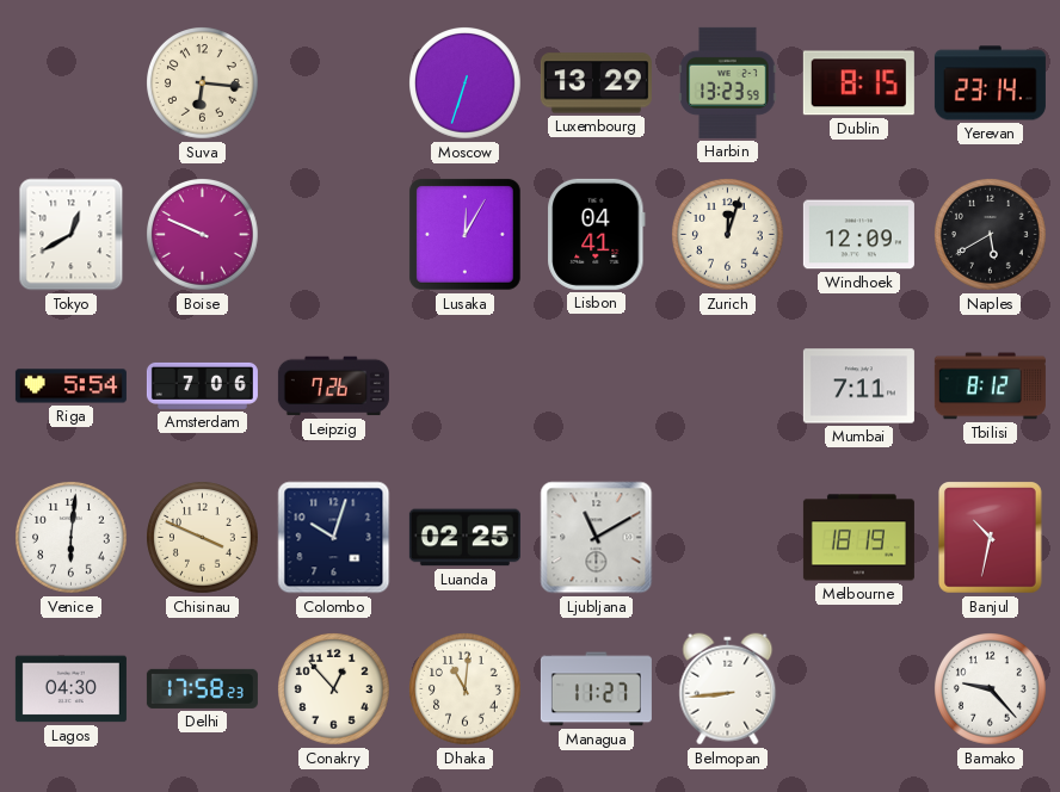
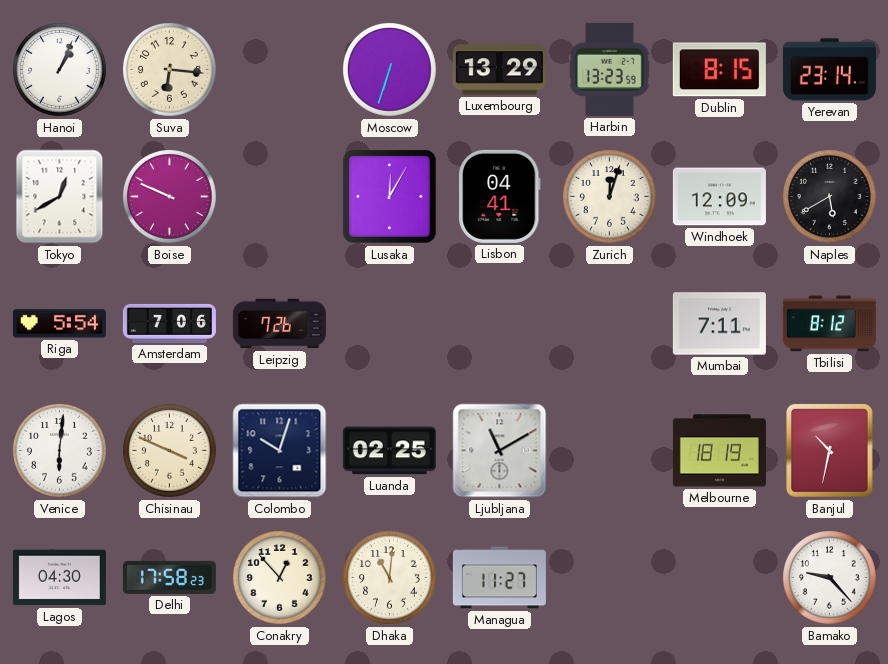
Hanoi: none -> 1:04
Belmopan: 8:44 -> none
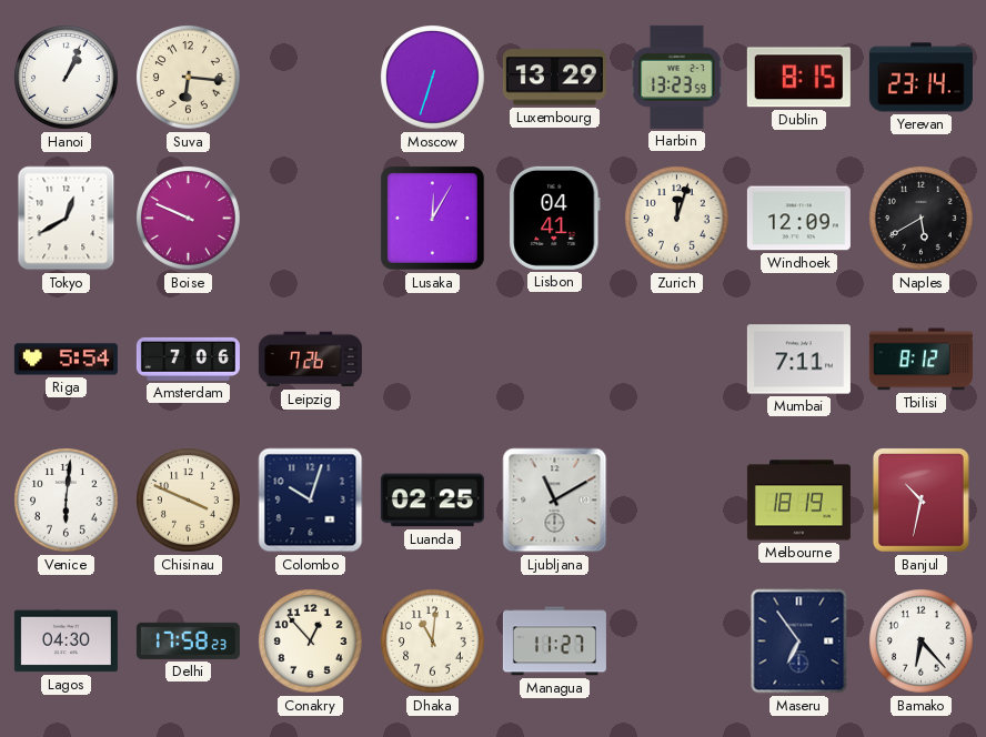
Maseru: none -> 6:54
Bamako: 9:23 -> 6:23
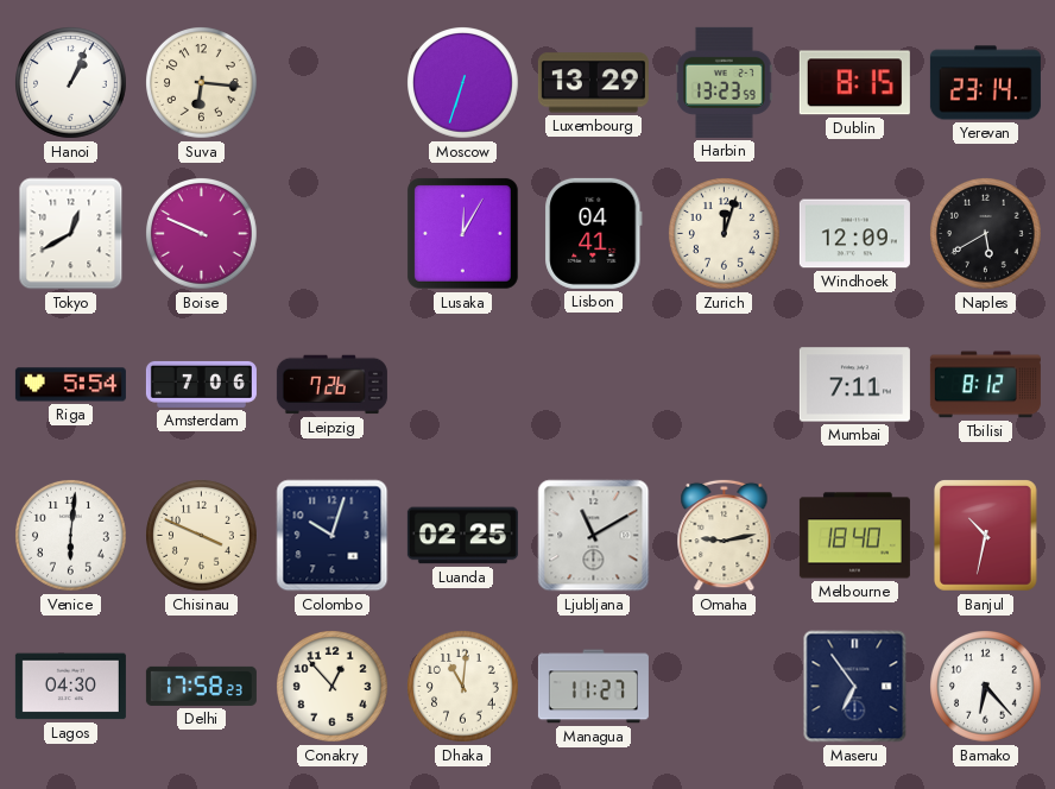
Omaha: none -> 9:13
Melbourne: 18:19 -> 18:40
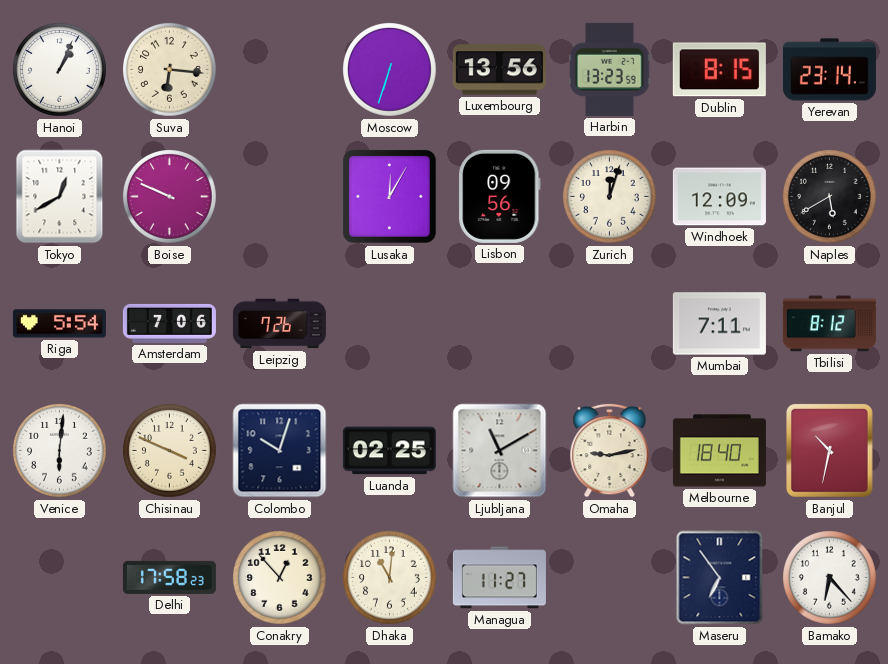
Luxembourg: 13:29 -> 13:56
Lisbon: 04:41 -> 09:56
Lagos: 04:30 -> none
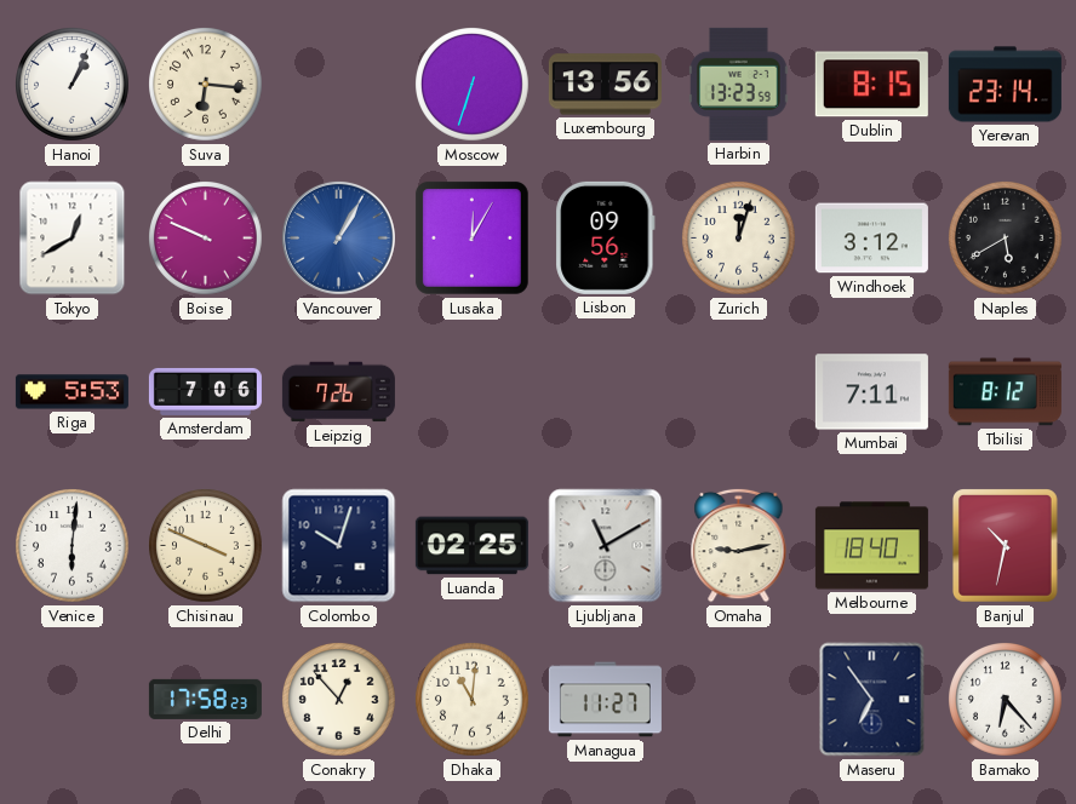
Vancouver: none -> 1:05
Windhoek: 12:09 -> 3:12
Riga: 5:54 -> 5:53
